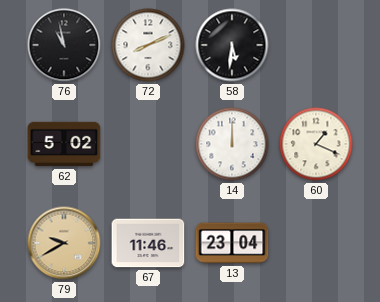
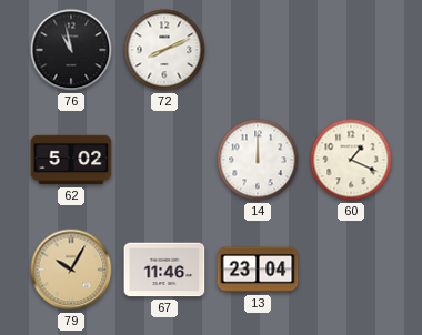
58: 5:31 -> none
79: 9:40 -> 10:05
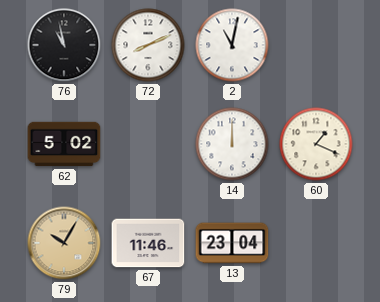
2: none -> 11:02
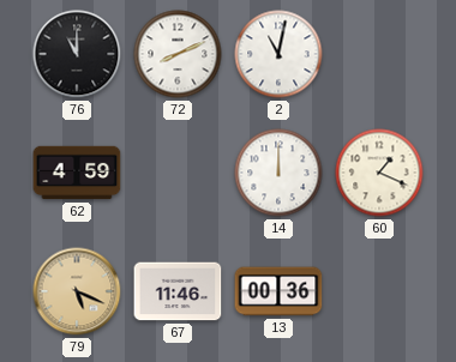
76: 10:58 -> 11:00
62: 5:02 -> 4:59
79: 10:05 -> 5:19
13: 23:04 -> 00:36
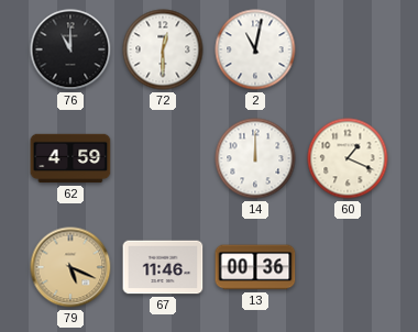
72: 8:11 -> 12:30
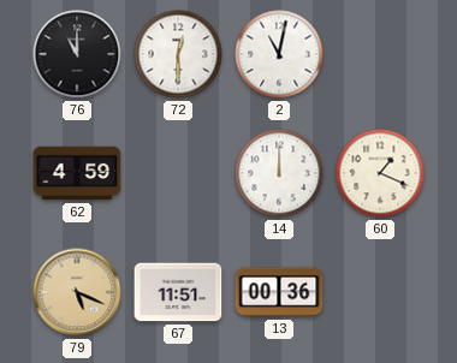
67: 11:46 -> 11:51
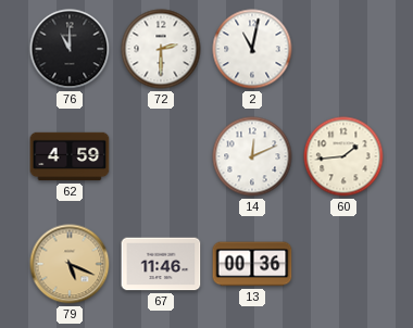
72: 12:30 -> 2:30
14: 12:00 -> 12:11
60: 1:19 -> 1:44
67: 11:51 -> 11:46
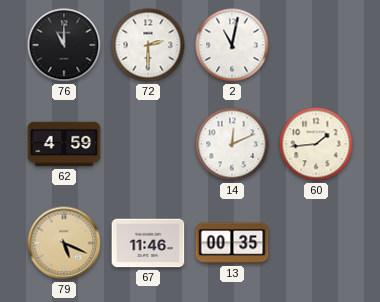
13: 00:36 -> 00:35
